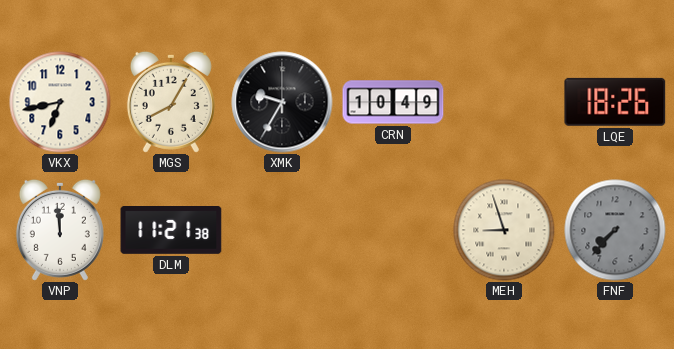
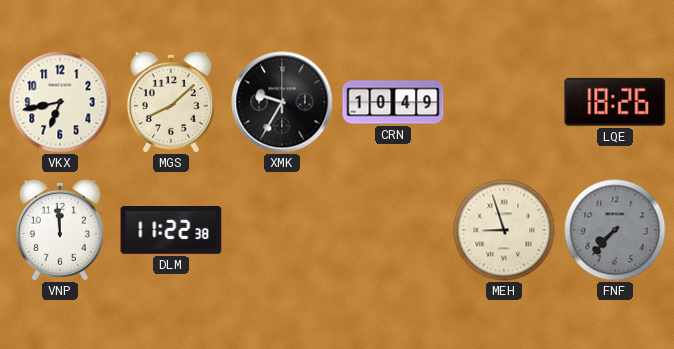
MGS: 8:05 -> 8:08
DLM: 11:21 -> 11:22
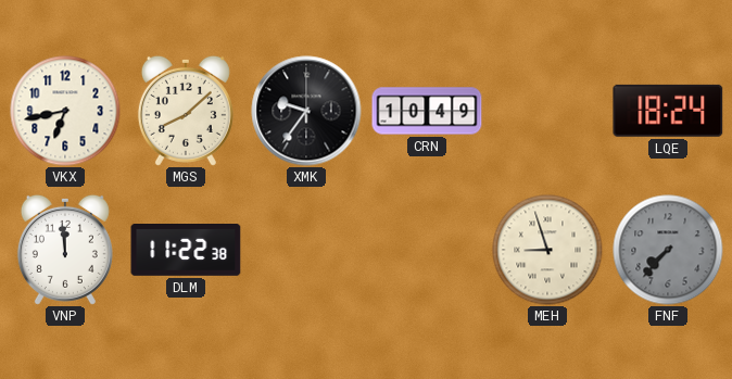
XMK: 9:35 -> 9:36
LQE: 18:26 -> 18:24
